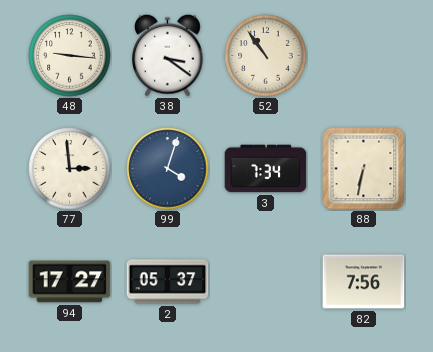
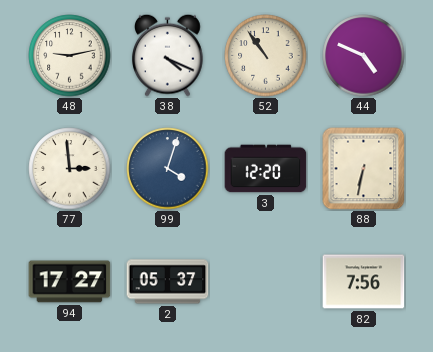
48: 9:16 -> 9:13
38: 3:21 -> 4:19
44: none -> 4:49
3: 7:34 -> 12:20
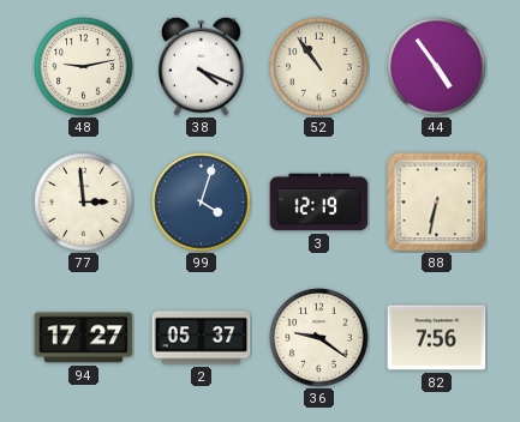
44: 4:49 -> 4:54
3: 12:20 -> 12:19
36: none -> 9:21
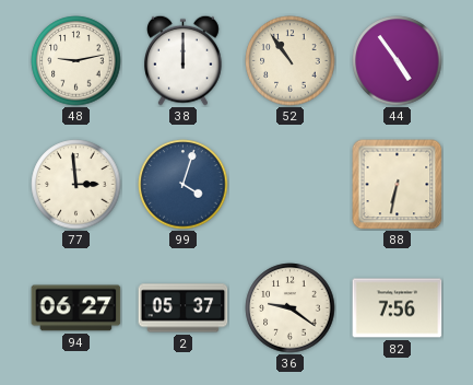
38: 4:19 -> 12:00
3: 12:19 -> none
94: 17:27 -> 06:27
